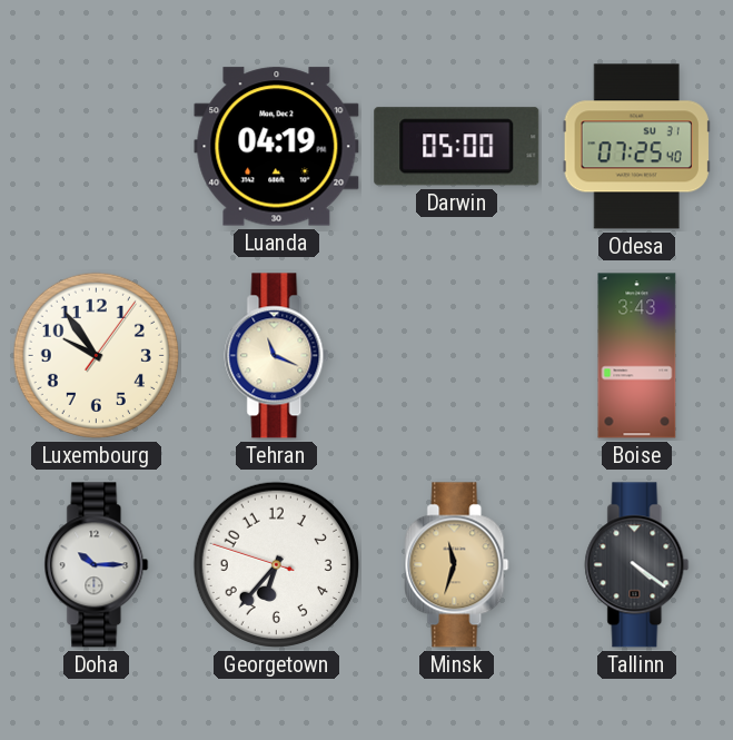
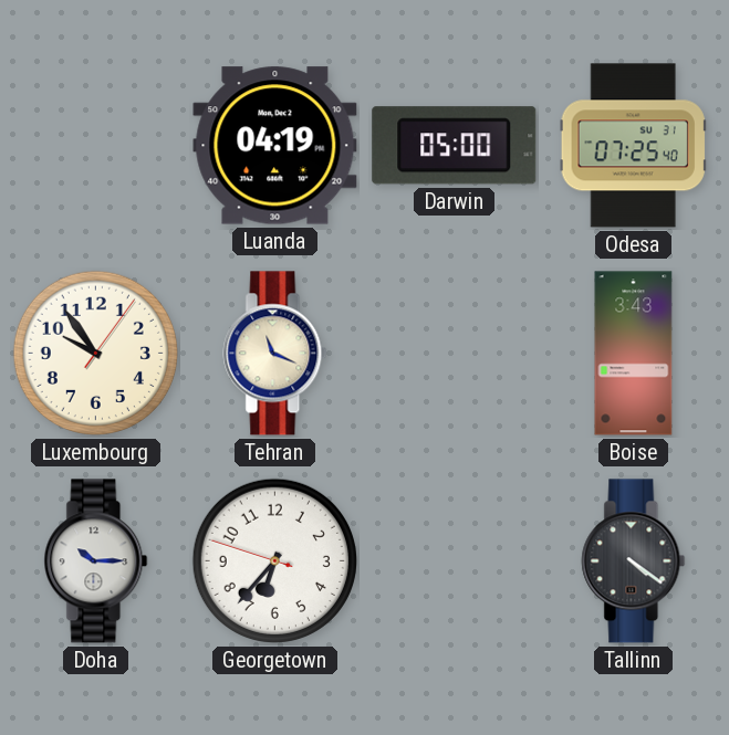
Minsk: 11:33 -> none
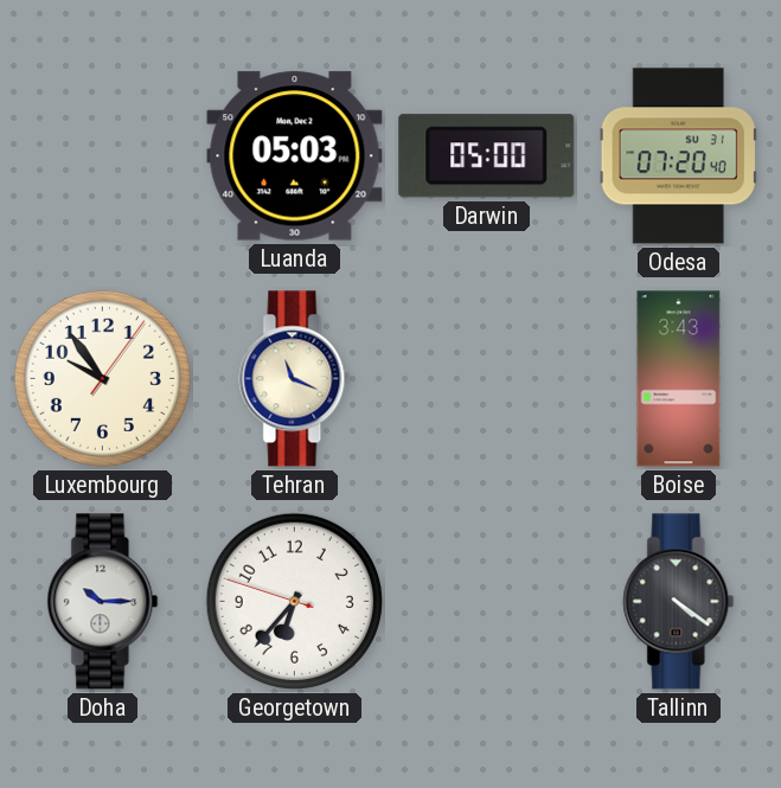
Luanda: 04:19 -> 05:03
Odesa: 07:25 -> 07:20
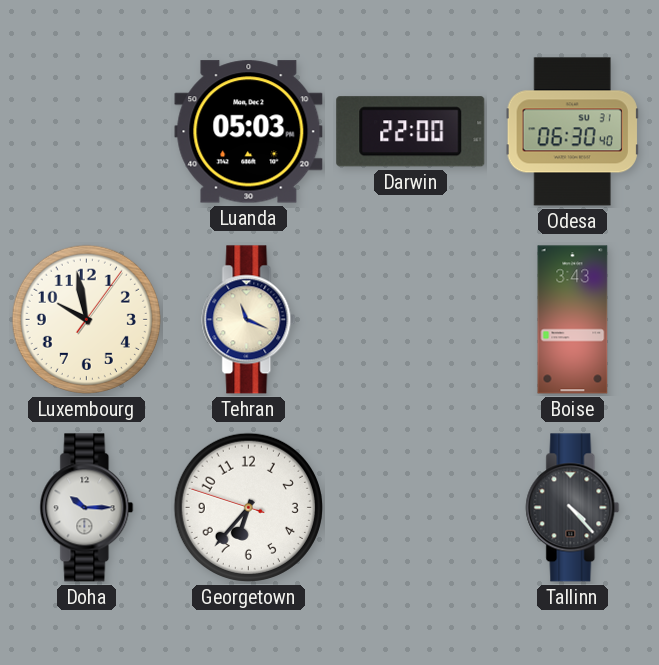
Darwin: 05:00 -> 22:00
Odesa: 07:20 -> 06:30
Luxembourg: 9:54 -> 9:58
Tallinn: 4:21 -> 4:23
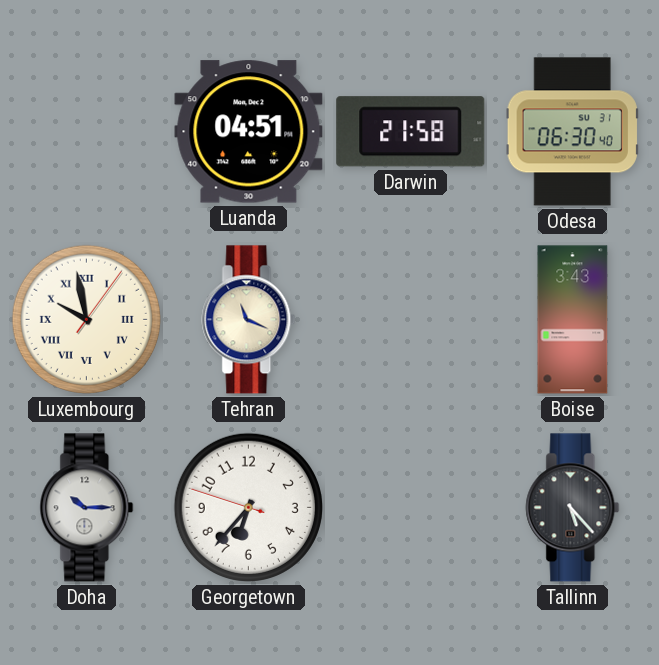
Luanda: 05:03 -> 04:51
Darwin: 22:00 -> 21:58
Luxembourg numerals: Arabic -> Roman
Tallinn: 4:23 -> 5:23
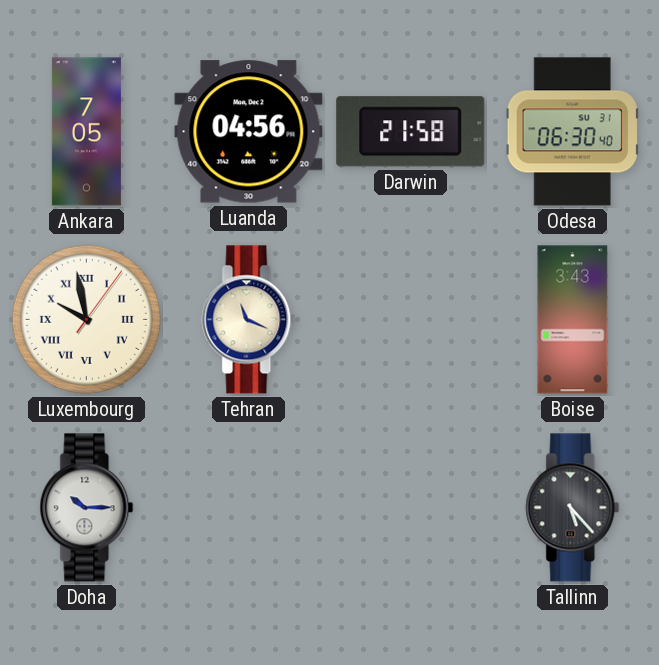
Ankara: none -> 7:05
Luanda: 04:51 -> 04:56
Georgetown: 6:36 -> none
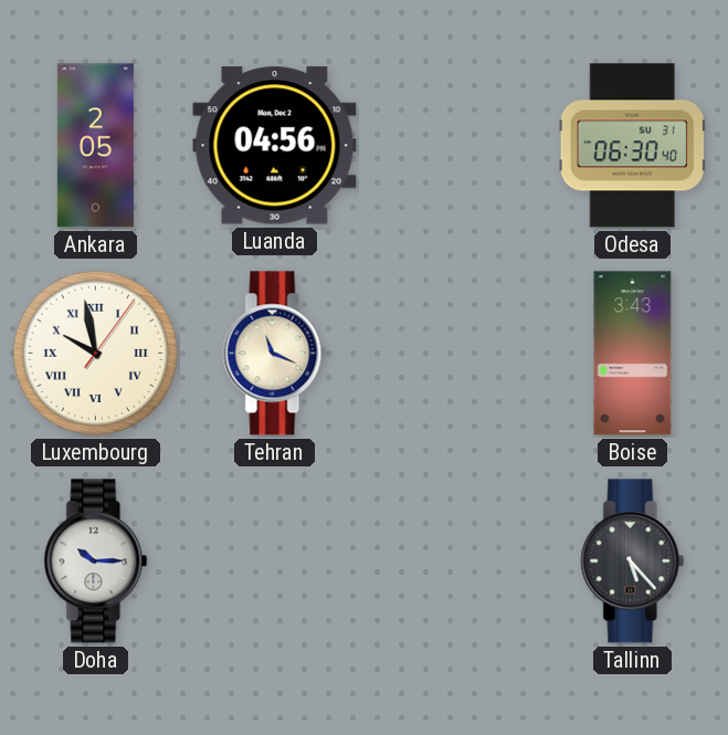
Ankara: 7:05 -> 2:05
Darwin: 21:58 -> none
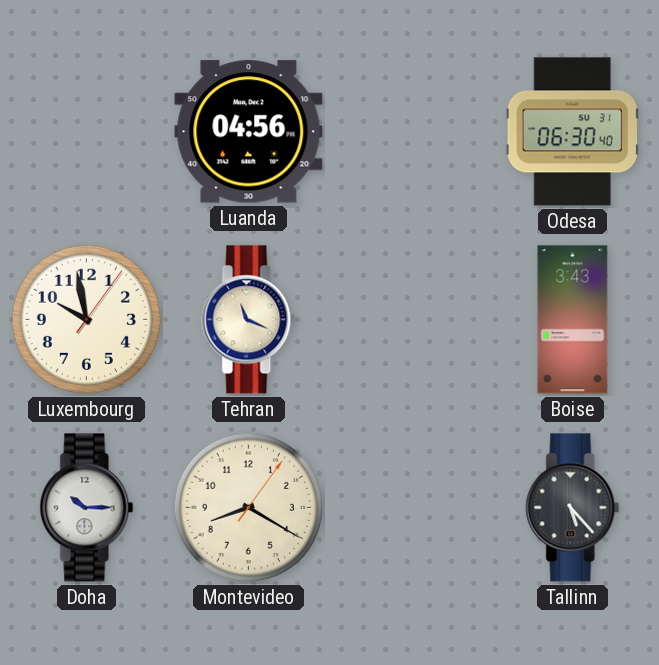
Ankara: 2:05 -> none
Luxembourg numerals: Roman -> Arabic
Montevideo: none -> 8:20
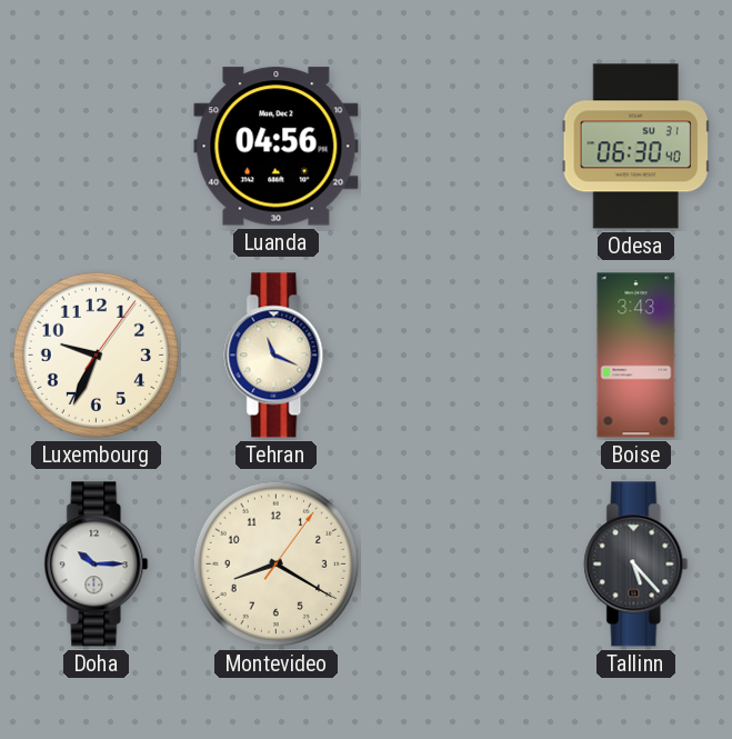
Luxembourg: 9:58 -> 9:34
